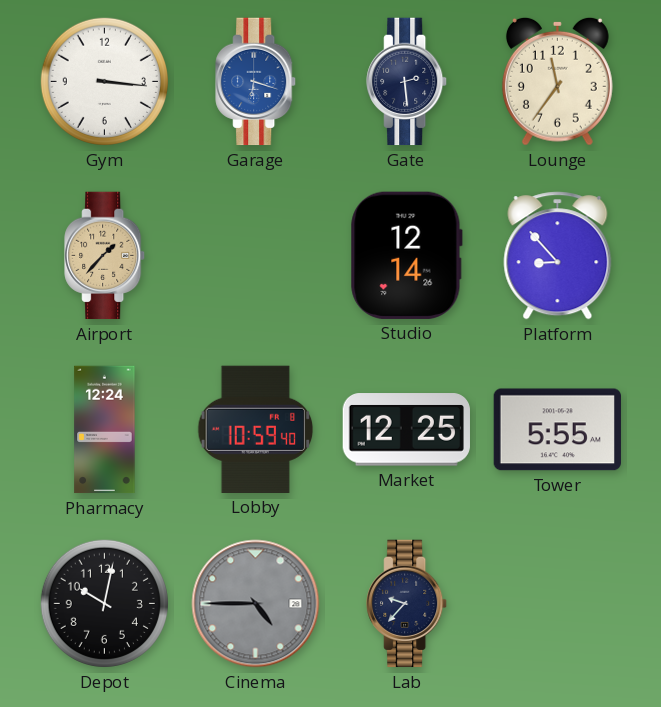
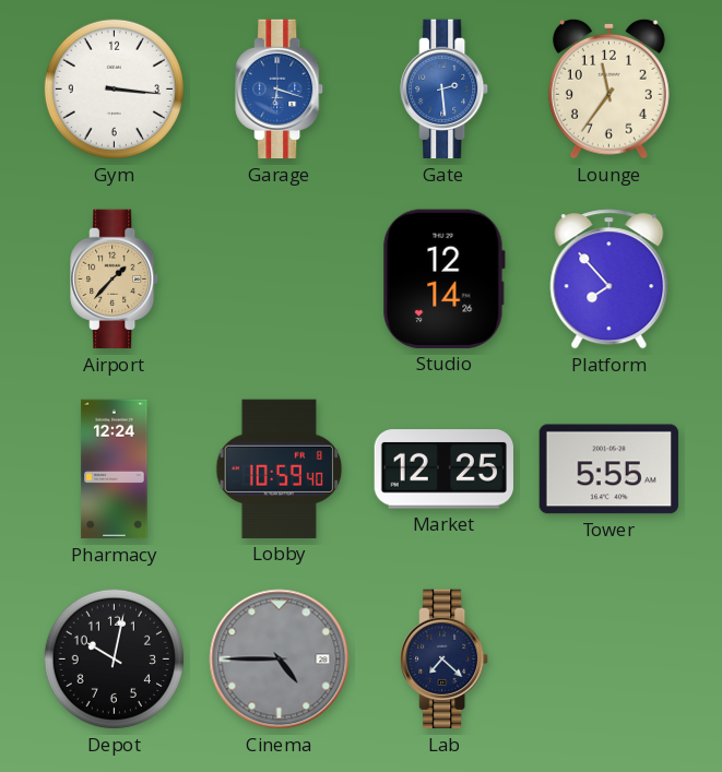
Gate dial: navy -> blue
Platform: 8:53 -> 7:53
Lab: 9:37 -> 7:22
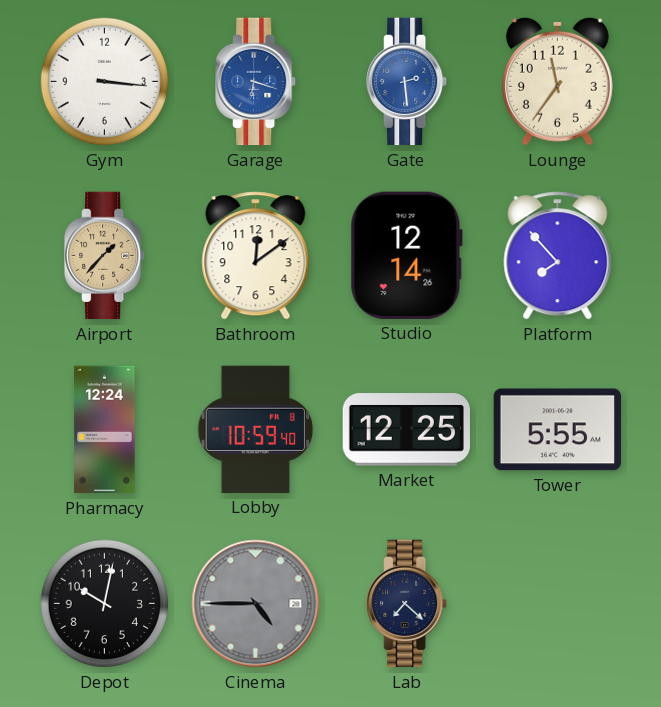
Bathroom: none -> 12:09
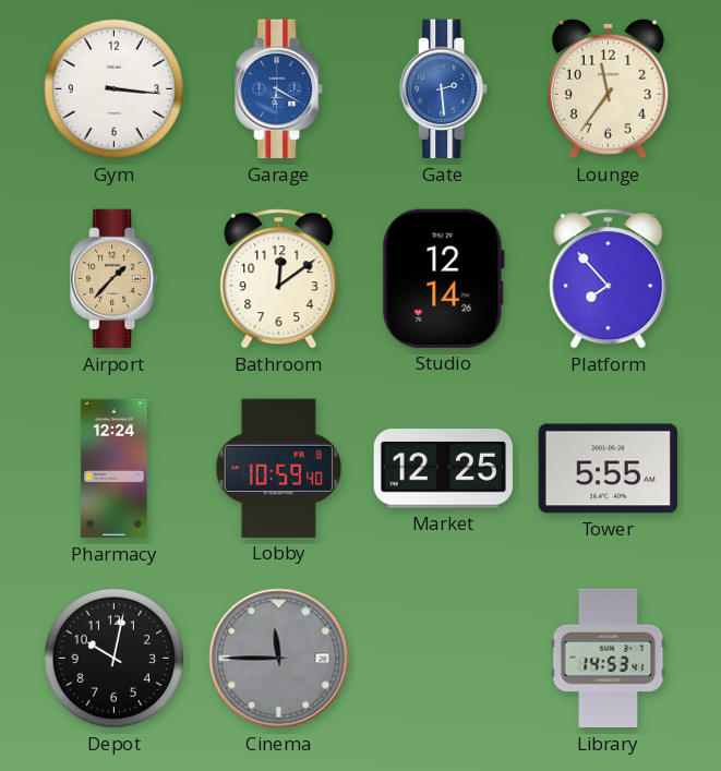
Garage: 6:18 -> 6:20
Cinema: 4:45 -> 11:45
Lab: 7:22 -> none
Library: none -> 14:53
